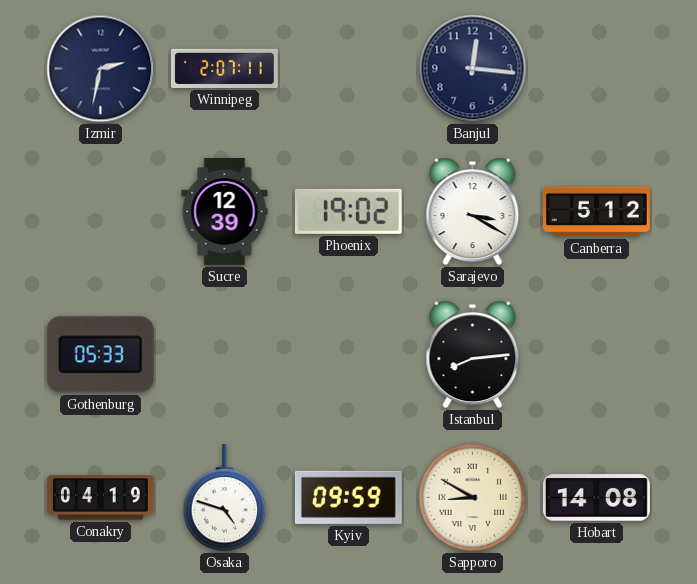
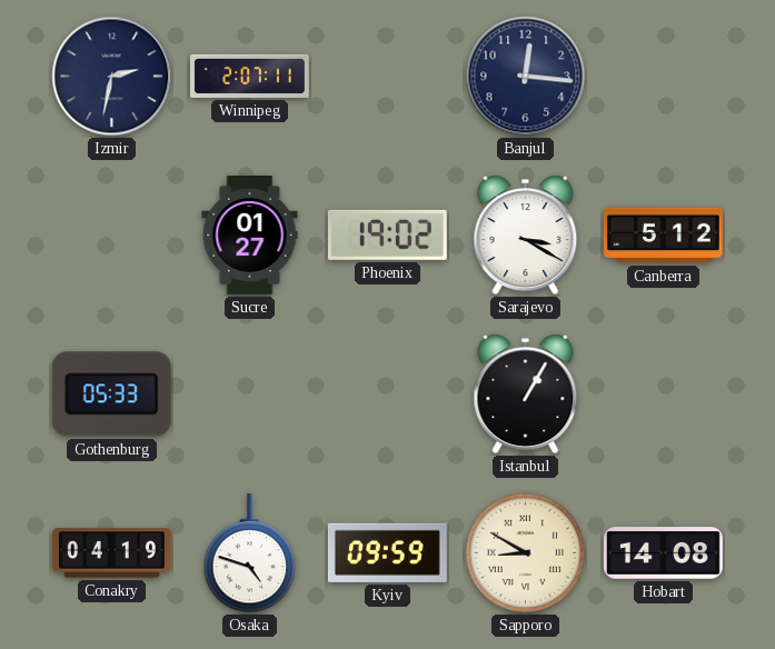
Sucre: 12:39 -> 01:27
Istanbul: 8:14 -> 1:05
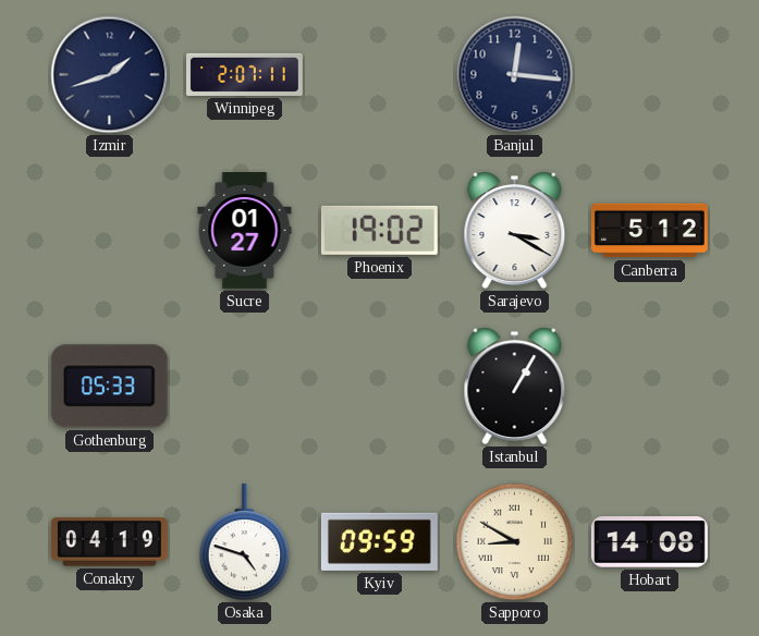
Izmir: 2:32 -> 1:42
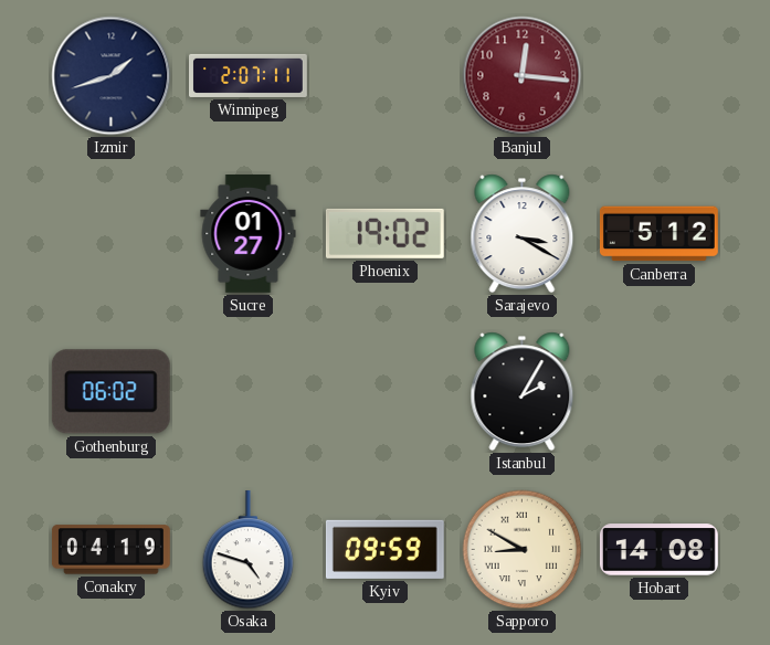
Banjul dial: navy -> burgundy
Gothenburg: 05:33 -> 06:02
Istanbul: 1:05 -> 2:05
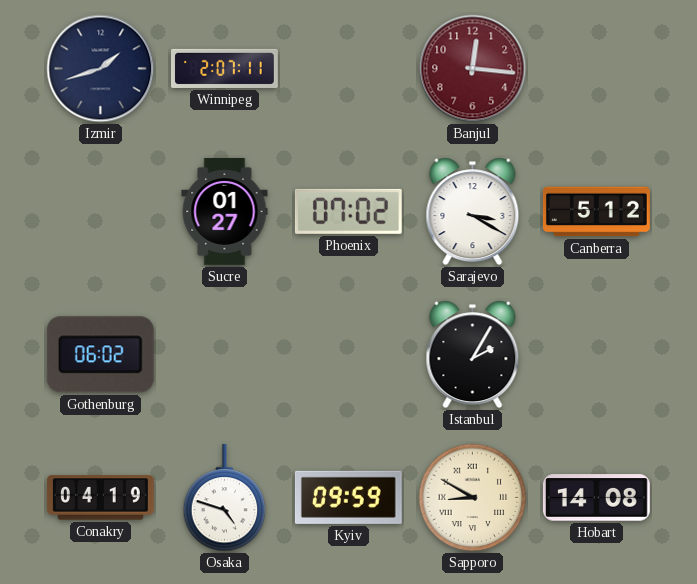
Phoenix: 19:02 -> 07:02
